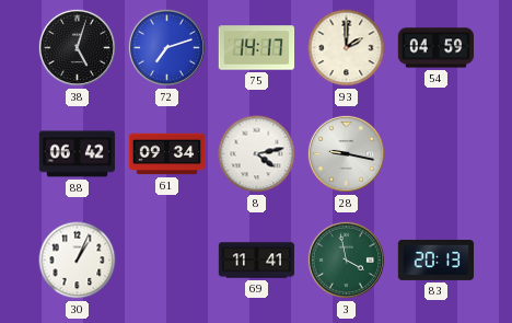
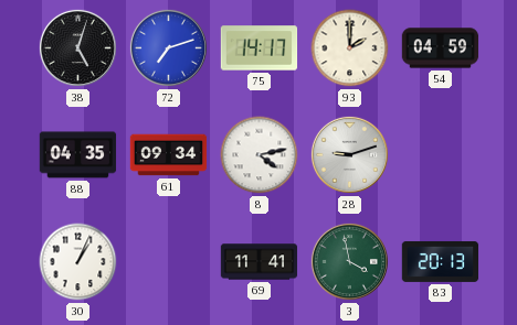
88: 06:42 -> 04:35
28: 9:17 -> 9:12
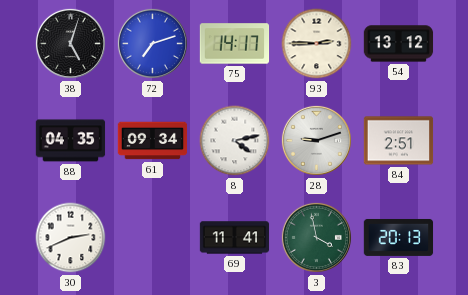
93: 2:00 -> 2:45
54: 04:59 -> 13:12
84: none -> 2:51
30: 1:04 -> 2:41
